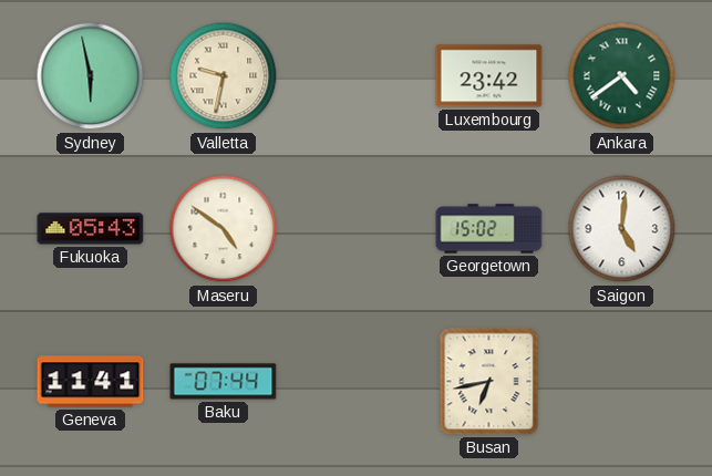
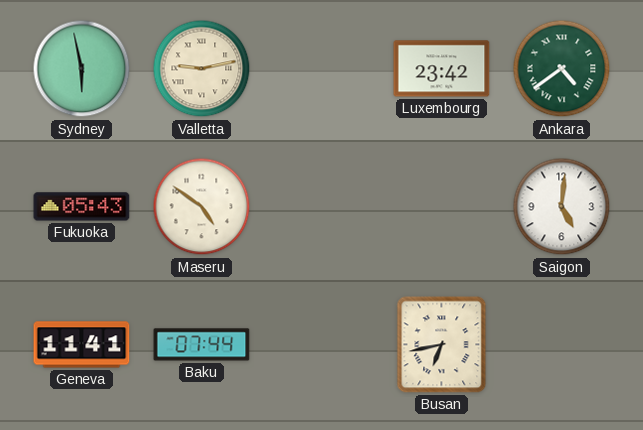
Valletta: 9:32 -> 9:13
Georgetown: 15:02 -> none
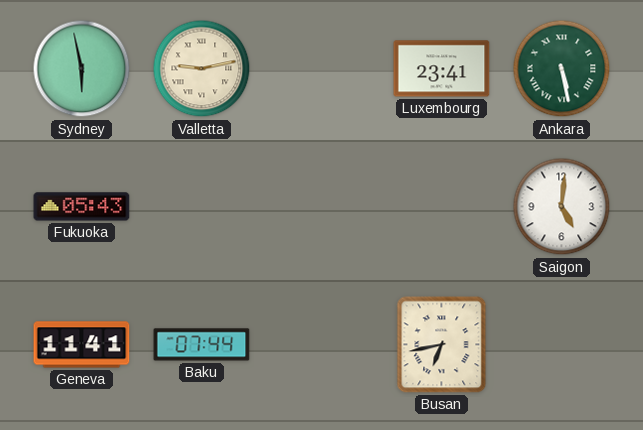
Luxembourg: 23:42 -> 23:41
Ankara: 4:39 -> 5:28
Maseru: 4:51 -> none
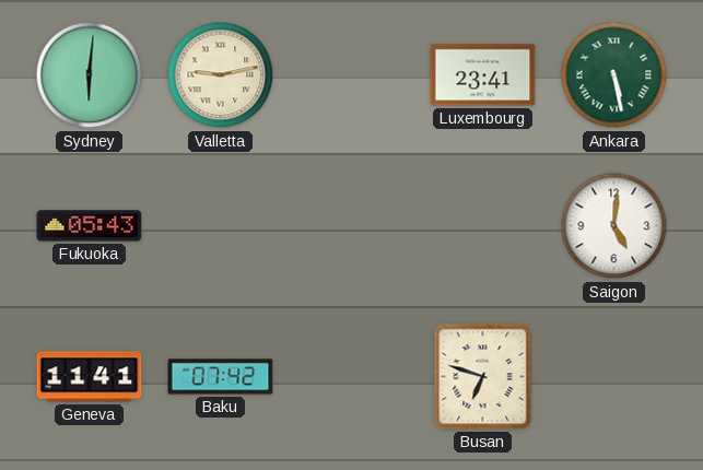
Sydney: 5:58 -> 6:01
Baku: 07:44 -> 07:42
Busan: 6:43 -> 6:48
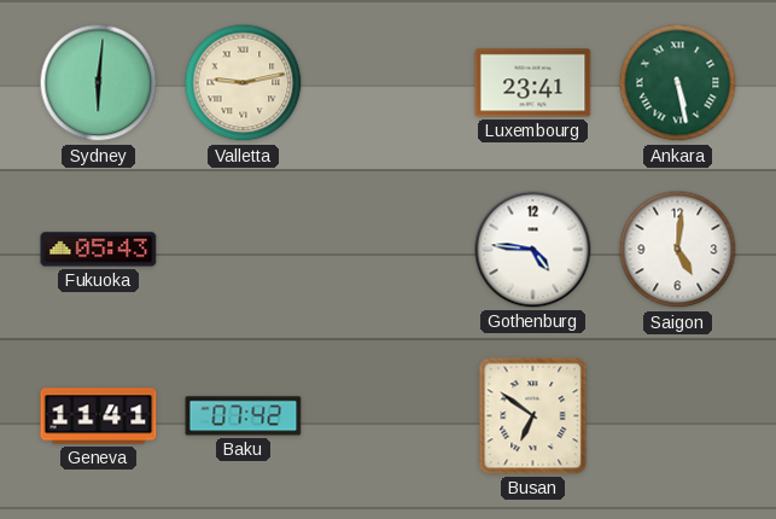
Gothenburg: none -> 4:46
Busan: 6:48 -> 6:51
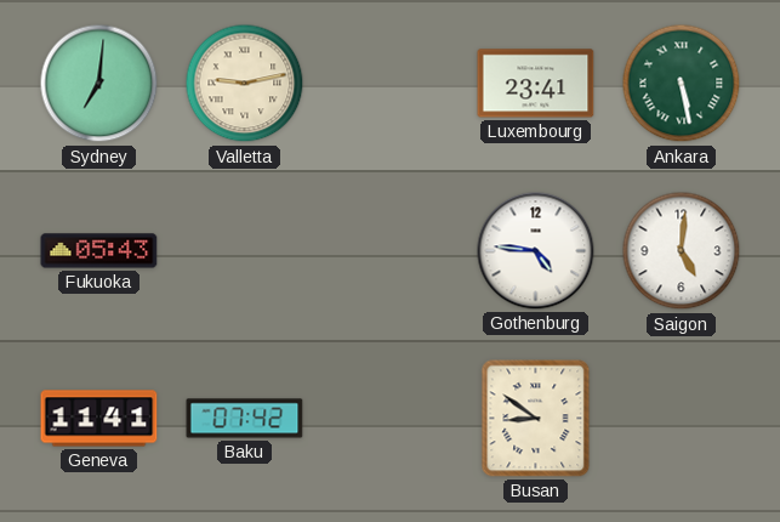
Sydney: 6:01 -> 7:01
Busan: 6:51 -> 8:51
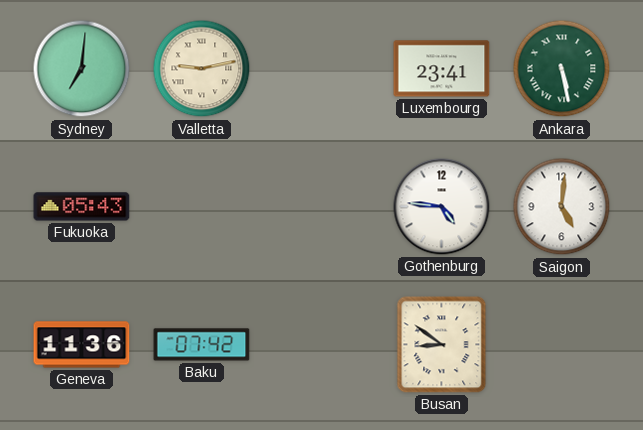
Geneva: 11:41 -> 11:36
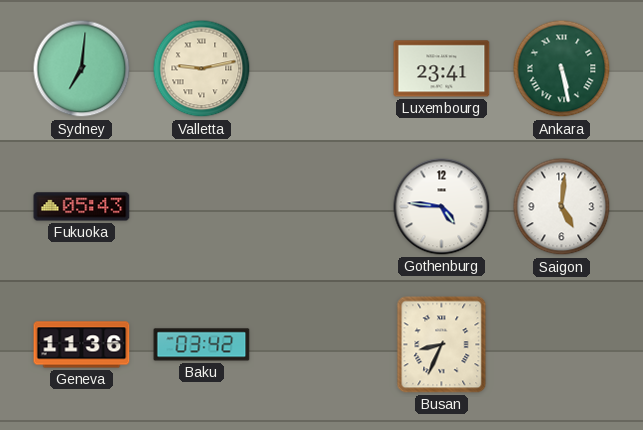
Baku: 07:42 -> 03:42
Busan: 8:51 -> 8:34
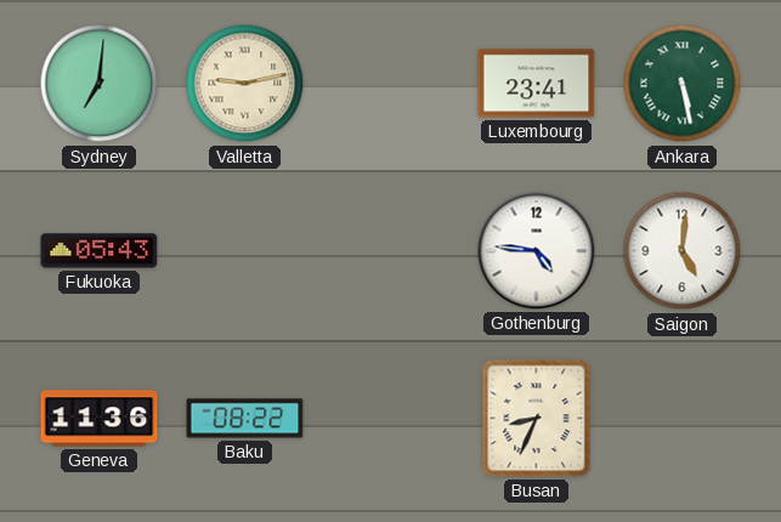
Baku: 03:42 -> 08:22
